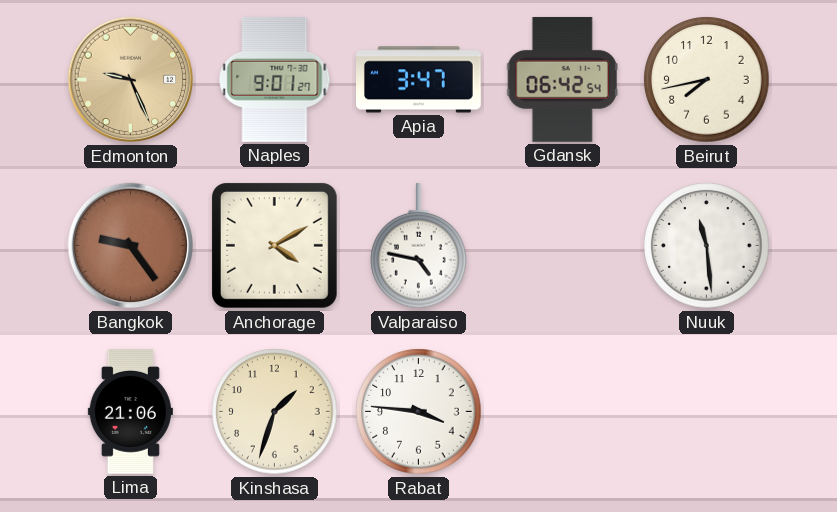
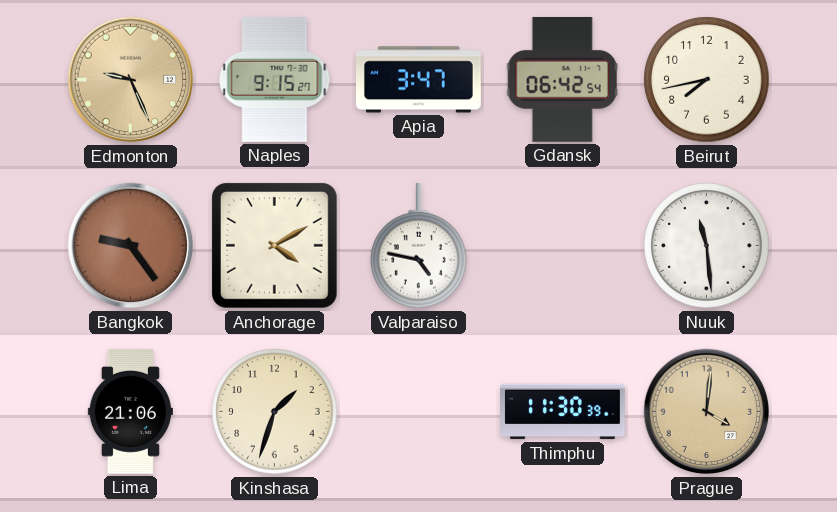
Naples: 9:01 -> 9:15
Rabat: 3:46 -> none
Thimphu: none -> 11:30
Prague: none -> 4:01
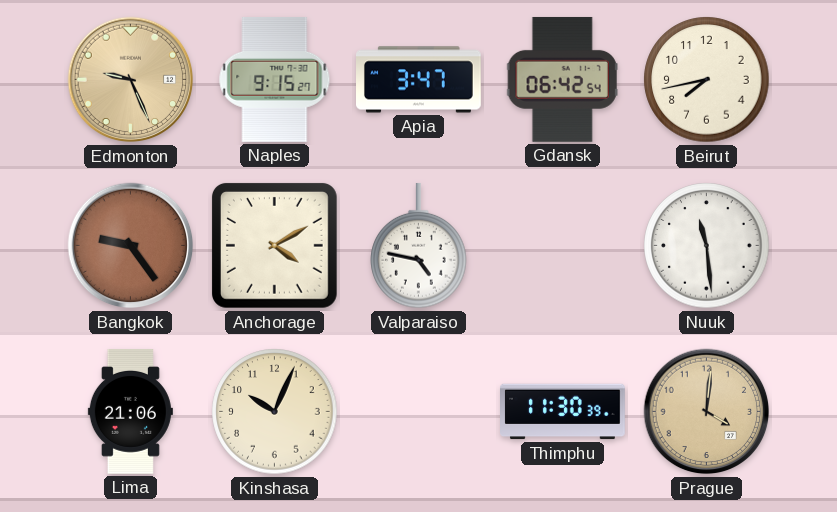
Kinshasa: 1:33 -> 10:04
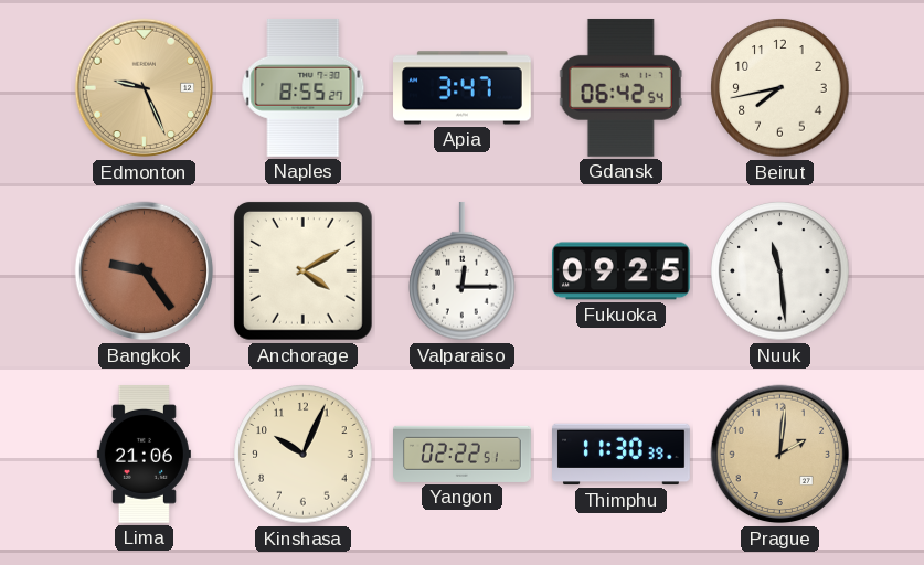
Naples: 9:15 -> 8:55
Valparaiso: 4:47 -> 12:15
Fukuoka: none -> 09:25
Yangon: none -> 02:22
Prague: 4:01 -> 2:01
